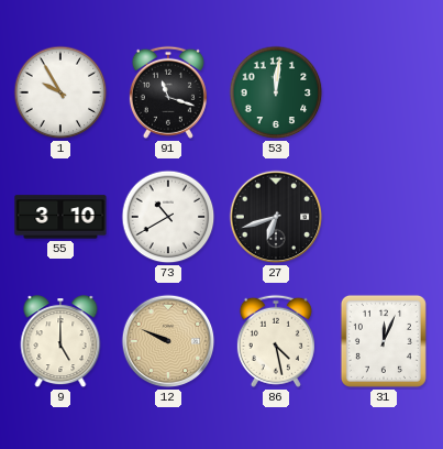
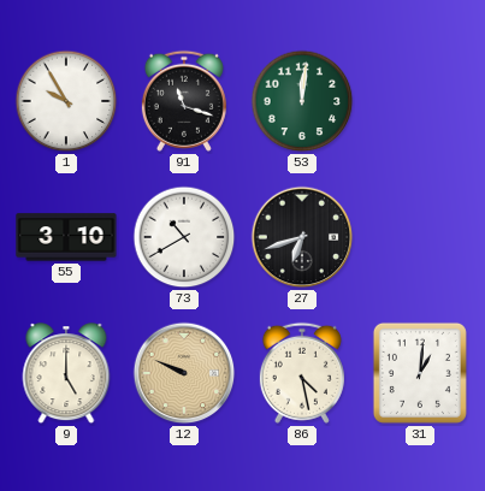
31: 12:04 -> 1:01
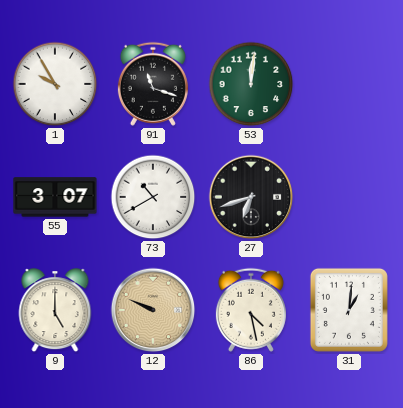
55: 3:10 -> 3:07
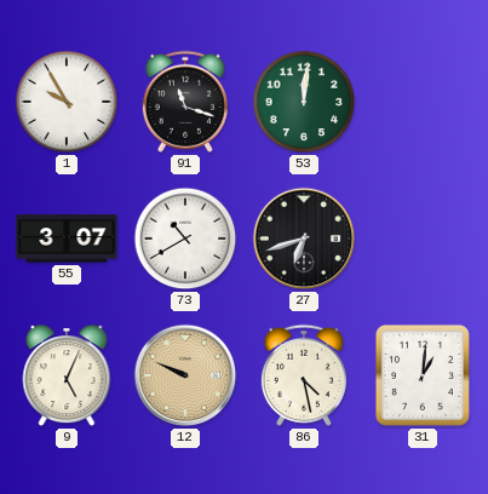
9: 5:00 -> 5:04
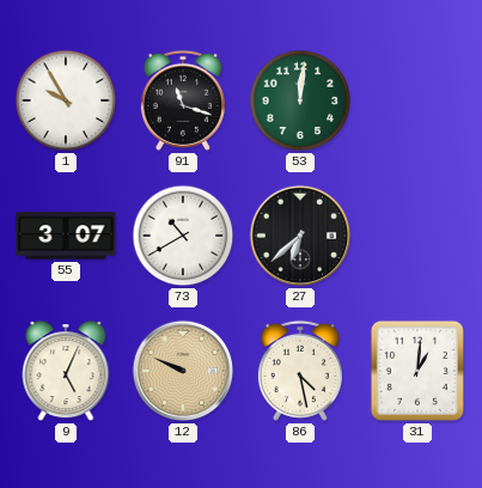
27: 6:42 -> 6:38
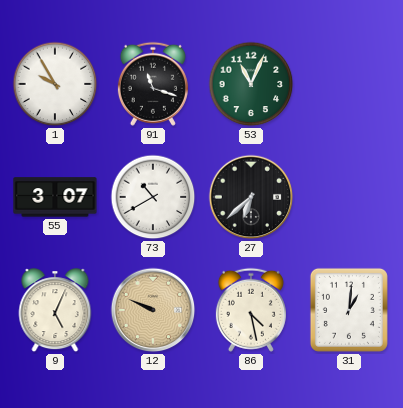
53: 12:01 -> 11:04
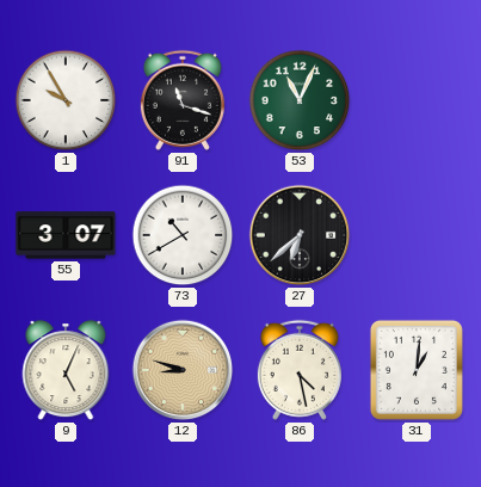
12: 9:49 -> 8:48
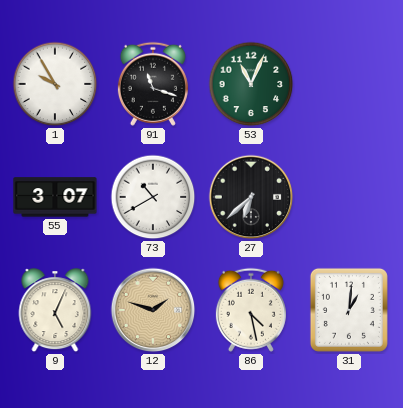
12: 8:48 -> 1:48
